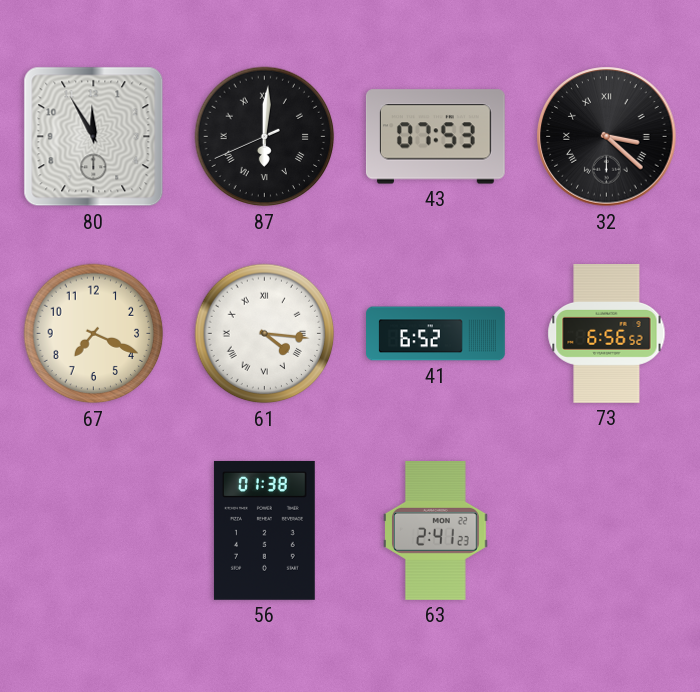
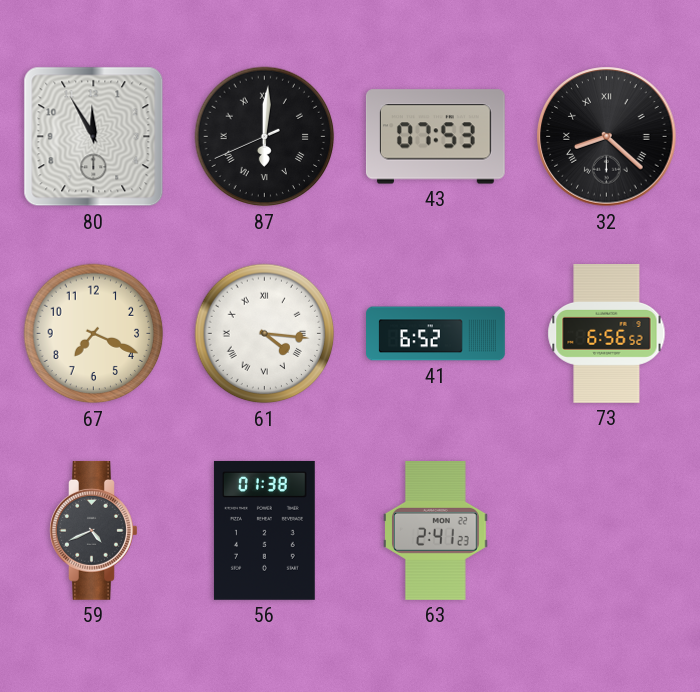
32: 3:22 -> 8:22
59: none -> 4:41
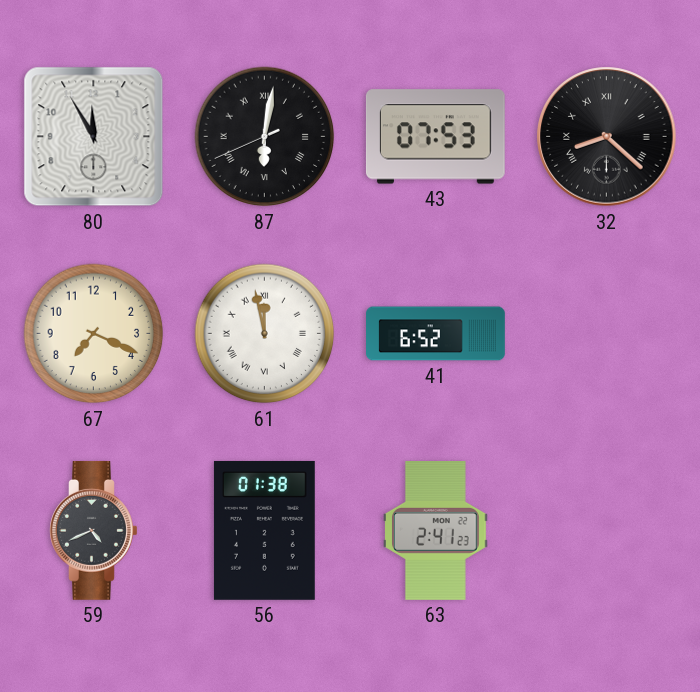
87: 6:00 -> 6:01
61: 4:16 -> 11:58
73: 6:56 -> none
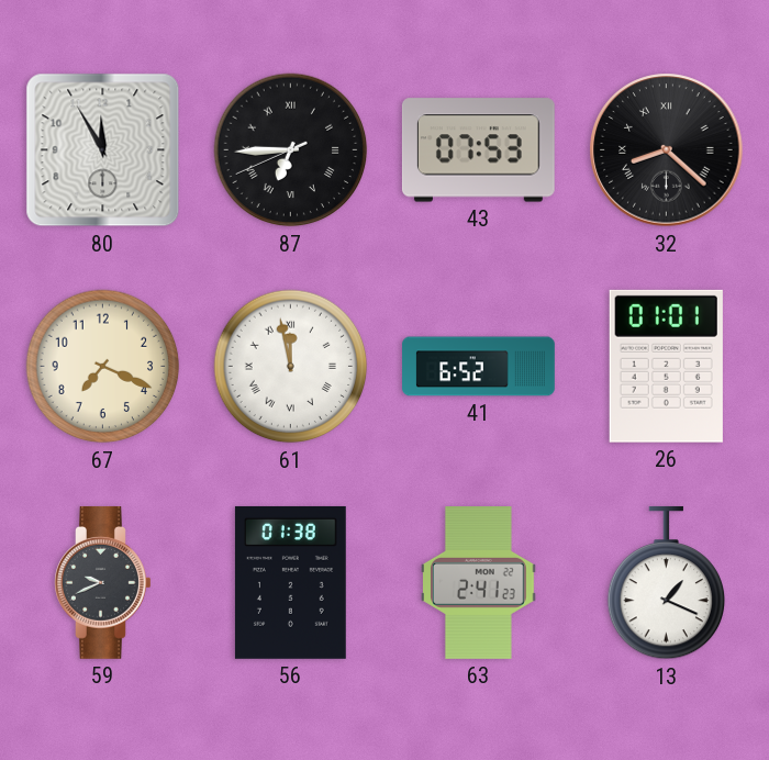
87: 6:01 -> 6:44
26: none -> 01:01
59: 4:41 -> 9:41
13: none -> 1:19
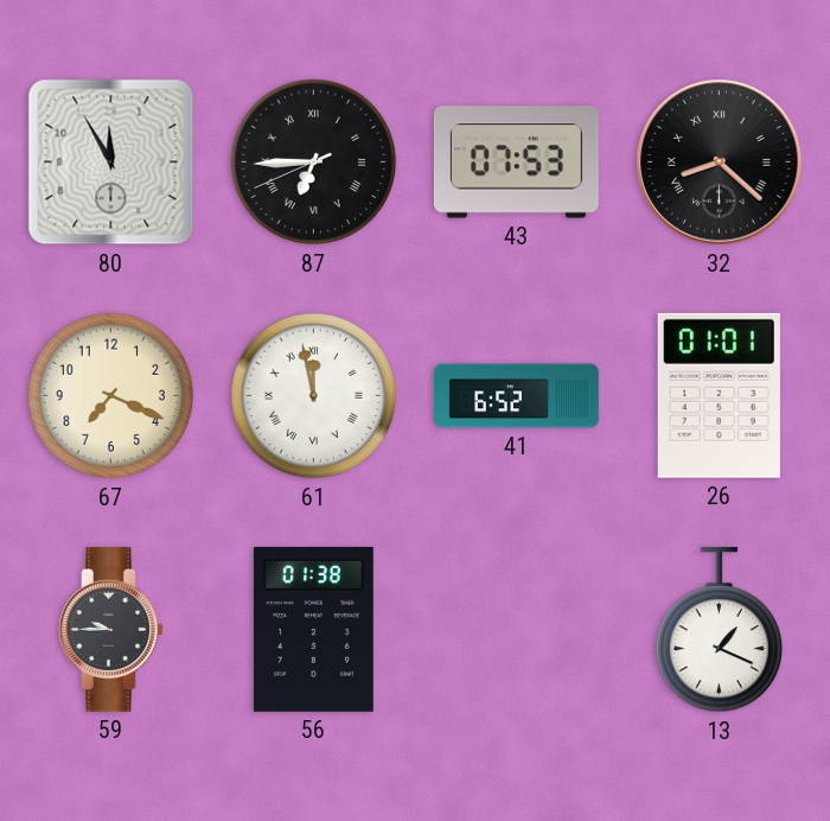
59: 9:41 -> 9:45
63: 2:41 -> none
